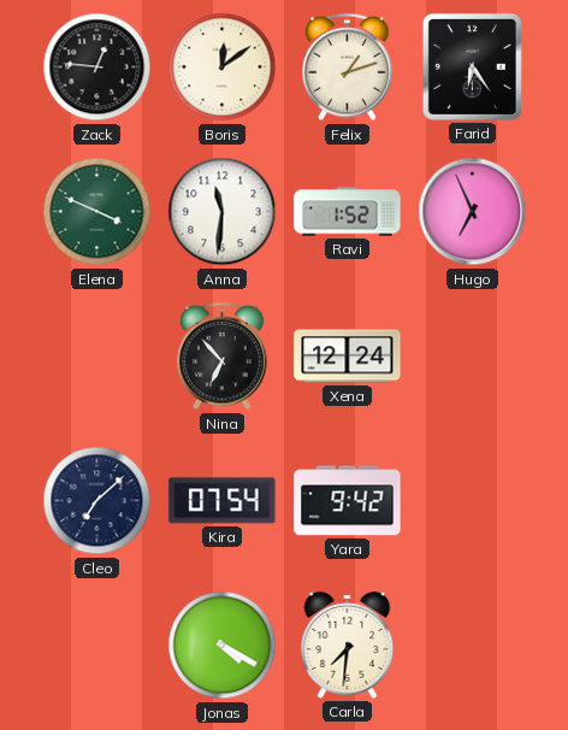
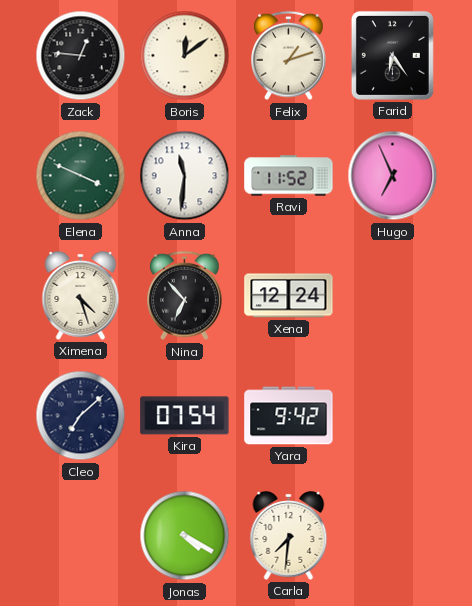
Ravi: 1:52 -> 11:52
Ximena: none -> 4:27
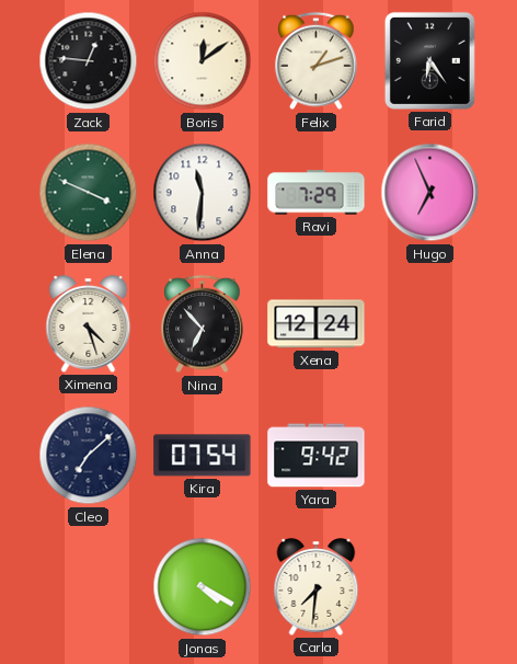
Ravi: 11:52 -> 7:29
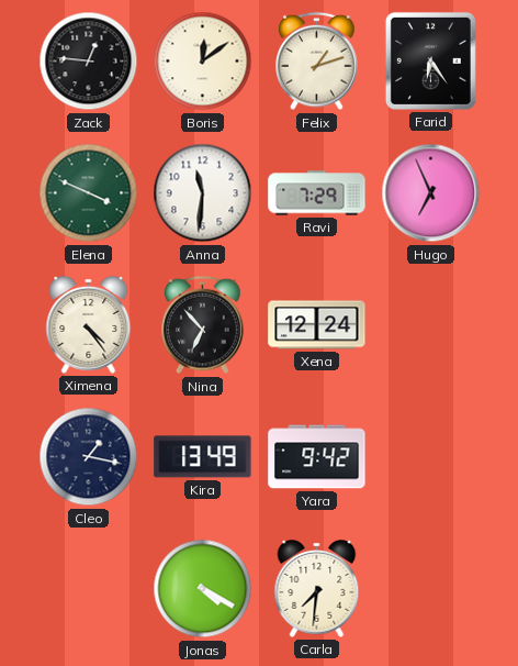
Ximena: 4:27 -> 4:24
Cleo: 7:08 -> 1:17
Kira: 07:54 -> 13:49
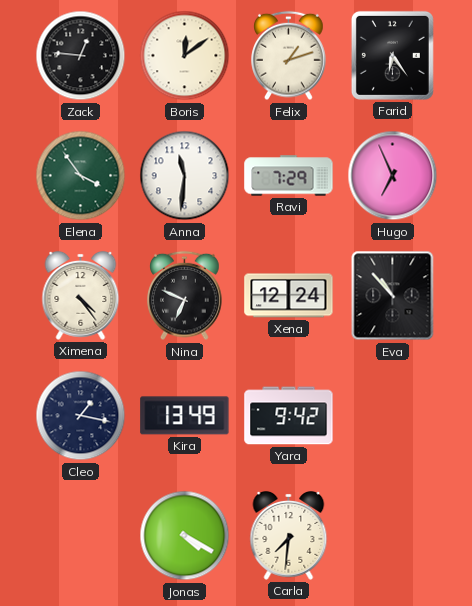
Elena: 3:49 -> 3:54
Nina: 6:53 -> 6:49
Eva: none -> 10:53
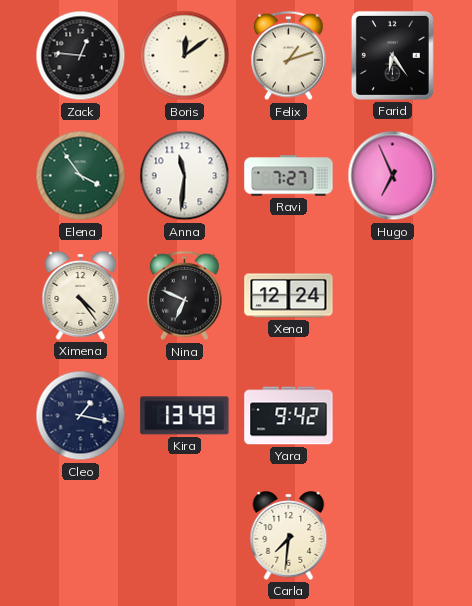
Ravi: 7:29 -> 7:27
Eva: 10:53 -> none
Jonas: 4:20 -> none
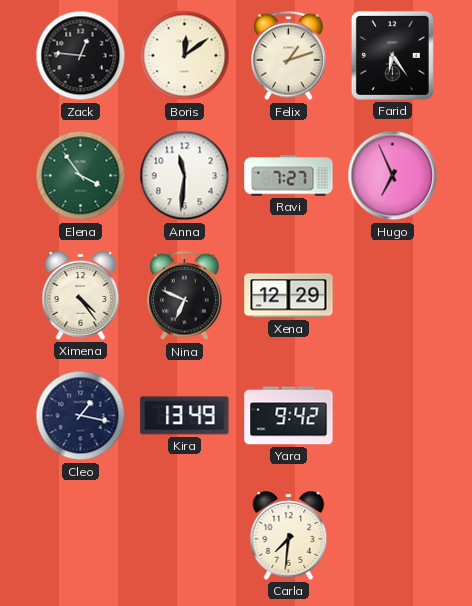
Xena: 12:24 -> 12:29
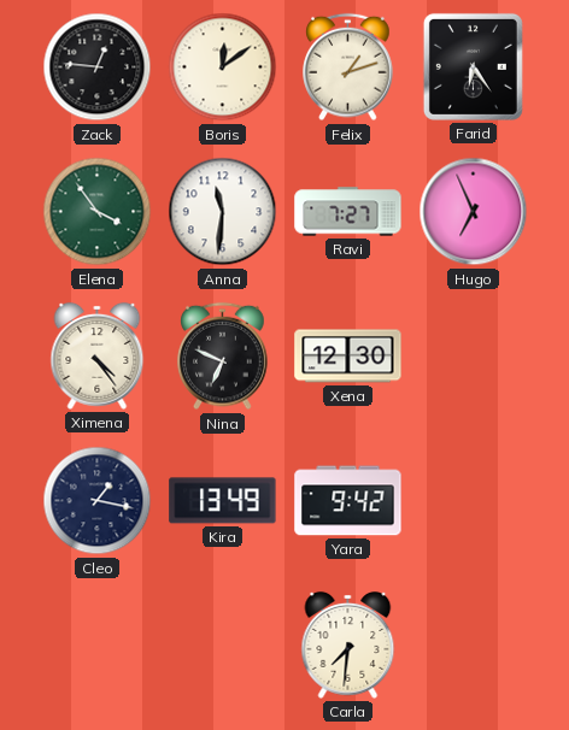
Xena: 12:29 -> 12:30
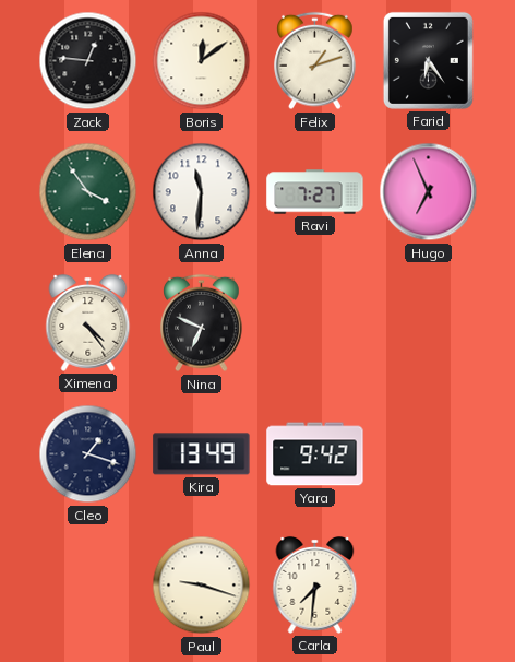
Xena: 12:30 -> none
Cleo: 1:17 -> 1:18
Paul: none -> 9:18
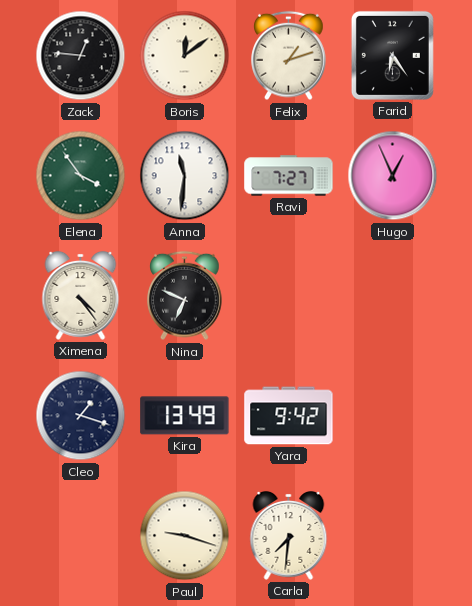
Hugo: 6:56 -> 12:56
